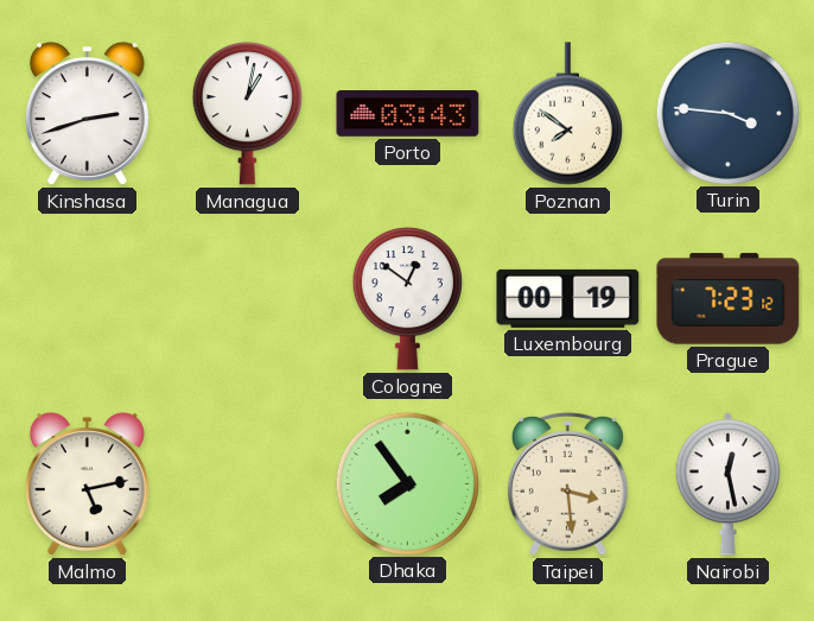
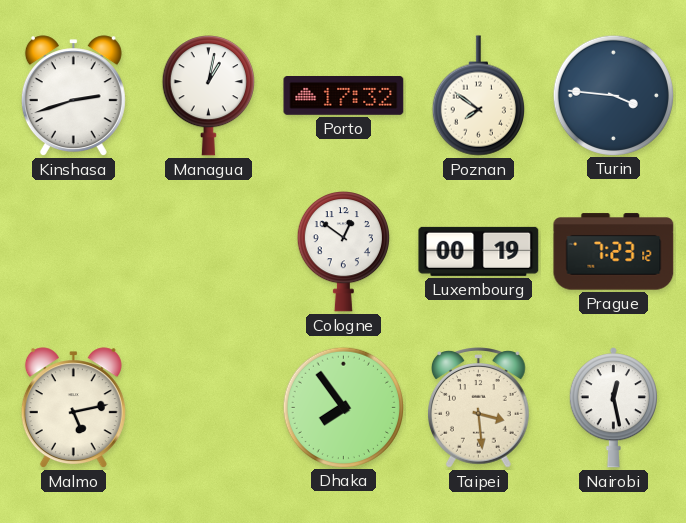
Porto: 03:43 -> 17:32
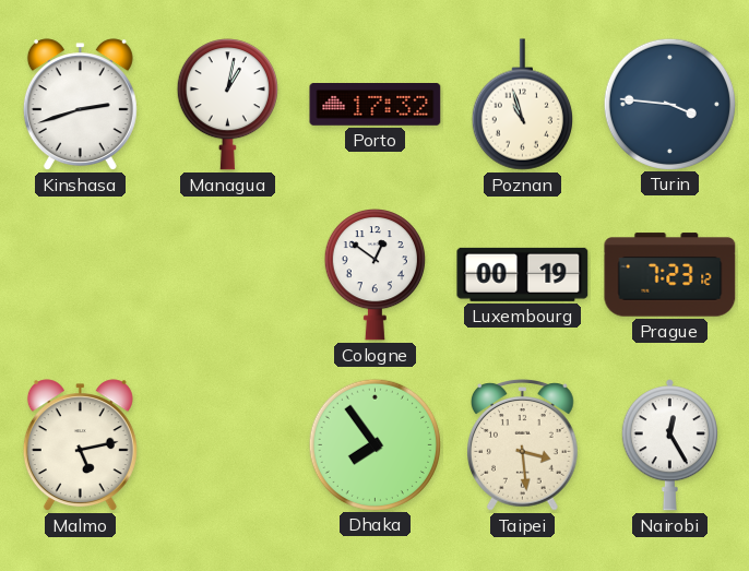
Poznan: 7:51 -> 10:57
Nairobi: 12:28 -> 12:25
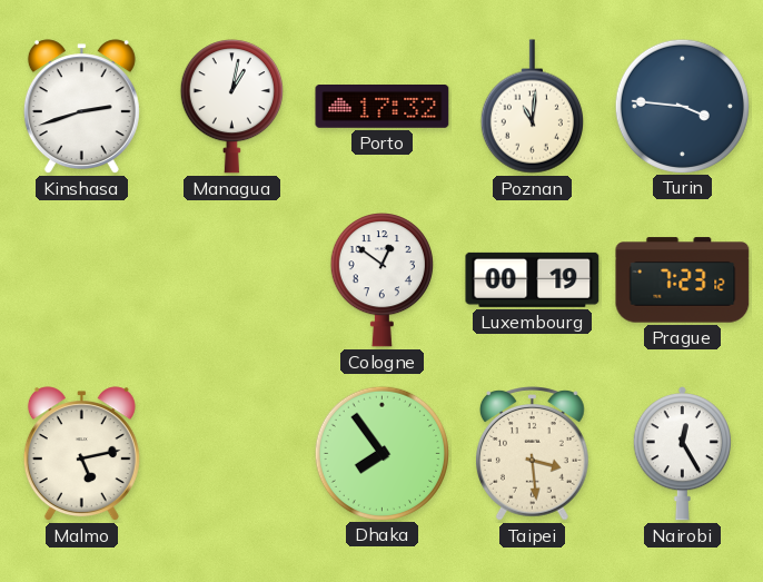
Poznan: 10:57 -> 11:01
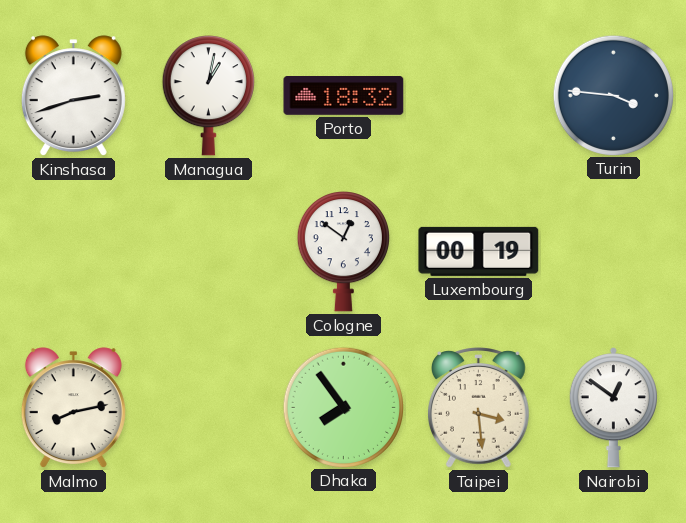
Porto: 17:32 -> 18:32
Poznan: 11:01 -> none
Prague: 7:23 -> none
Malmo: 5:13 -> 8:13
Nairobi: 12:25 -> 12:51
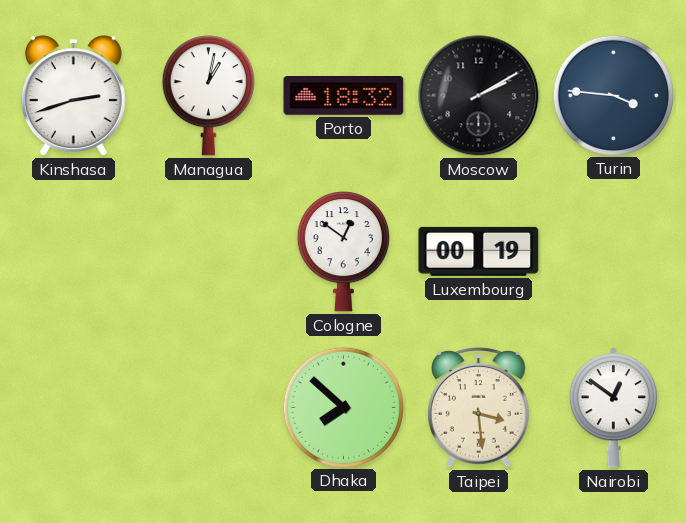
Moscow: none -> 2:10
Malmo: 8:13 -> none
Dhaka: 7:54 -> 7:52
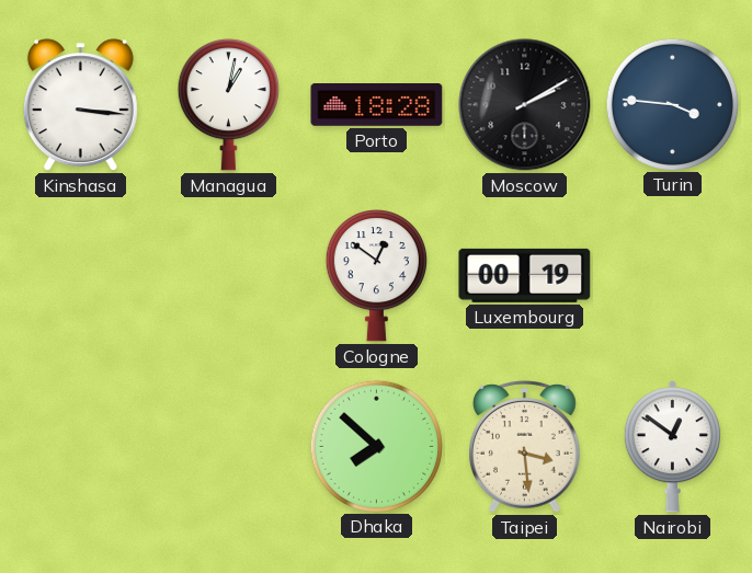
Kinshasa: 2:42 -> 3:16
Porto: 18:32 -> 18:28
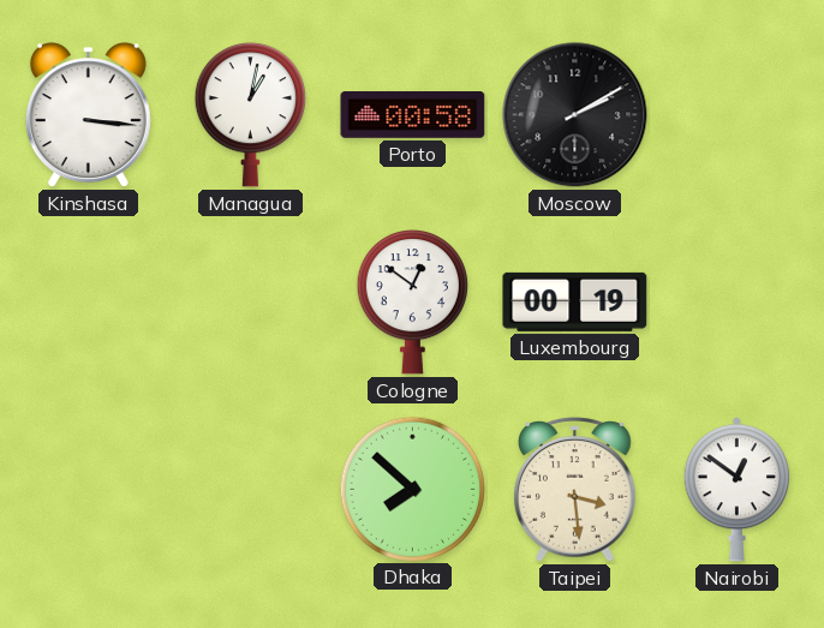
Porto: 18:28 -> 00:58
Turin: 3:46 -> none
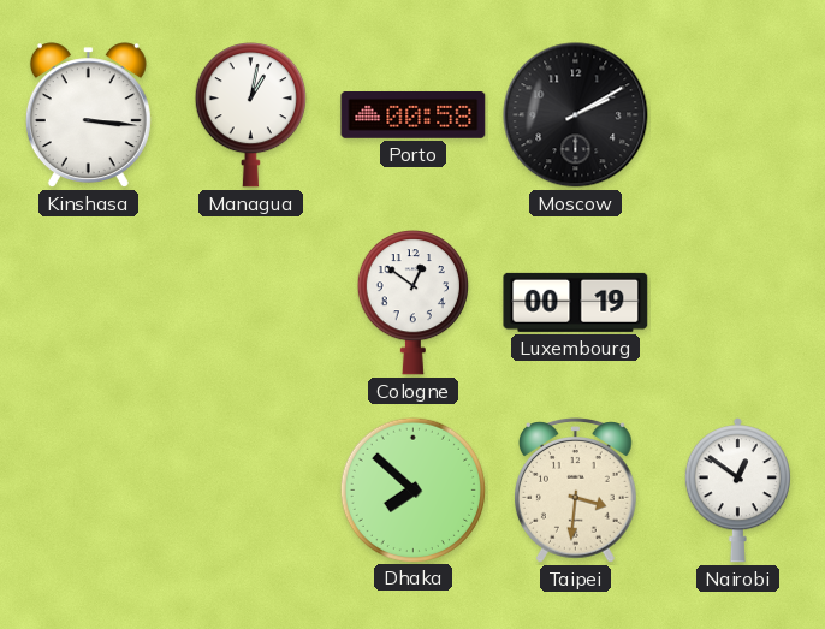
Taipei: 3:29 -> 3:31
